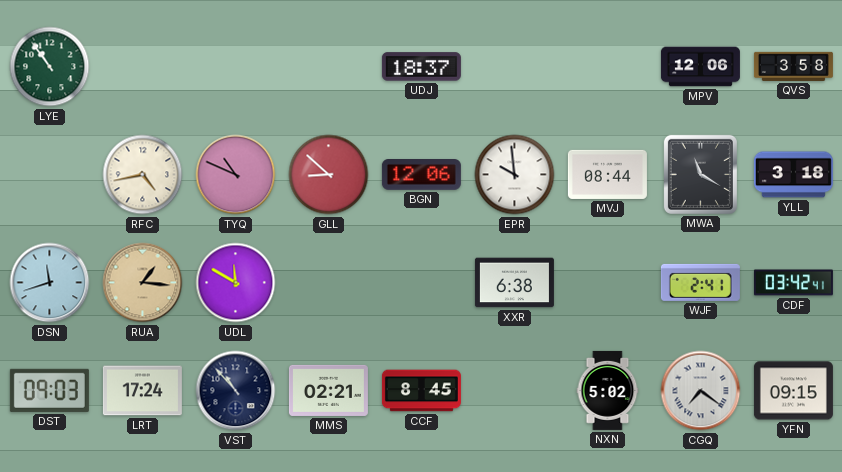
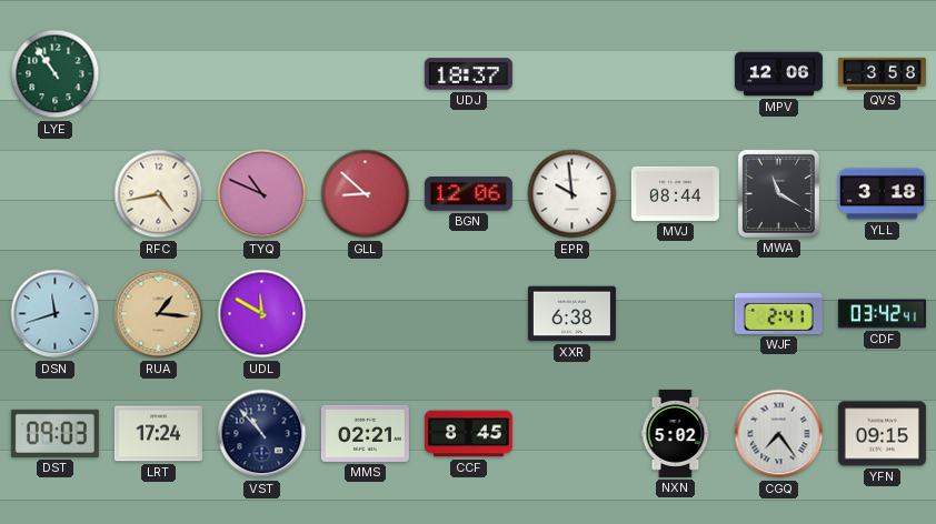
CGQ: 7:21 -> 7:24
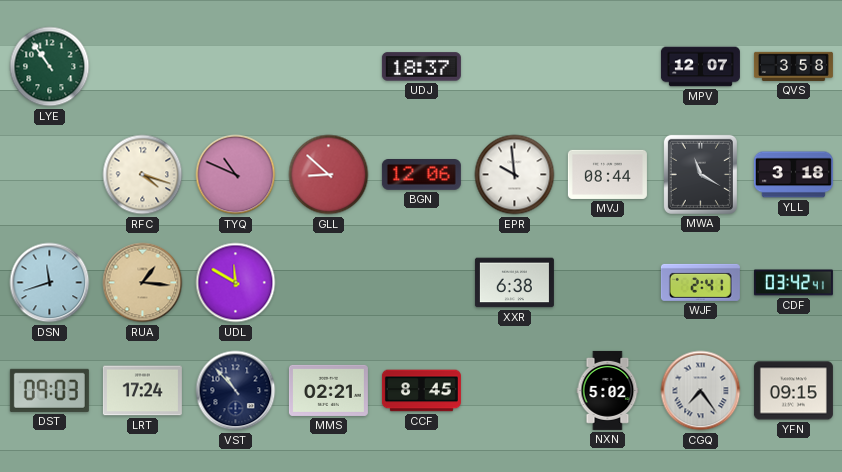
MPV: 12:06 -> 12:07
RFC: 4:43 -> 4:18
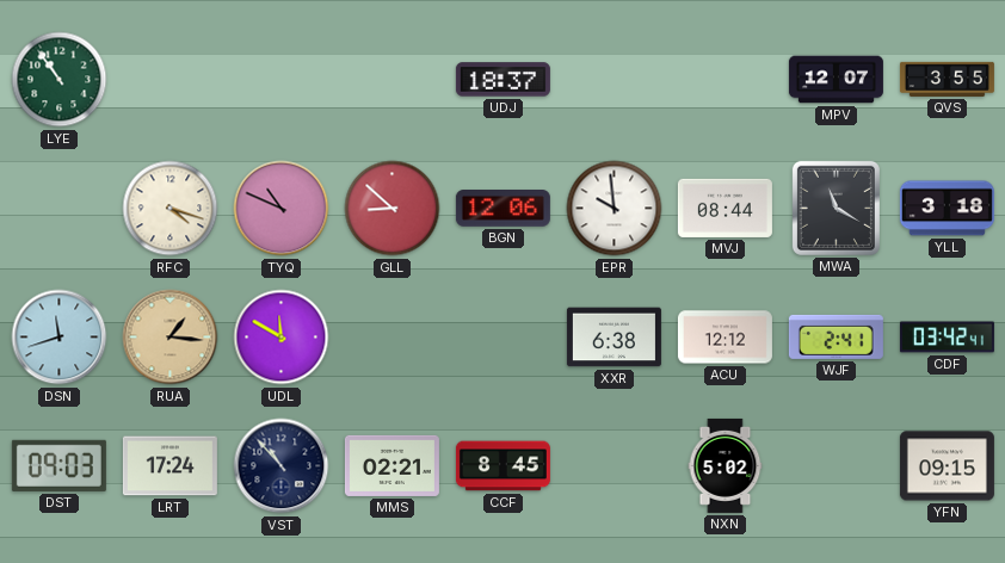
QVS: 3:58 -> 3:55
ACU: none -> 12:12
CGQ: 7:24 -> none
